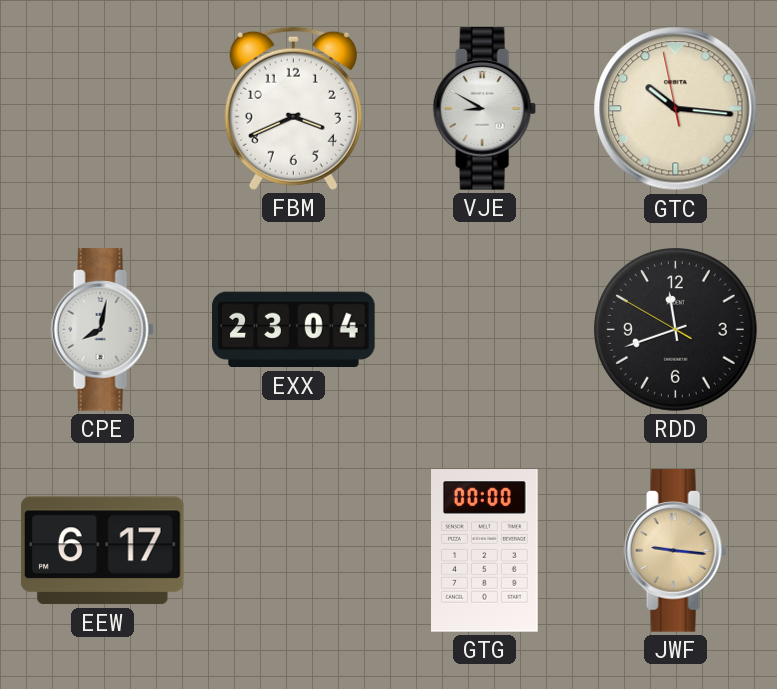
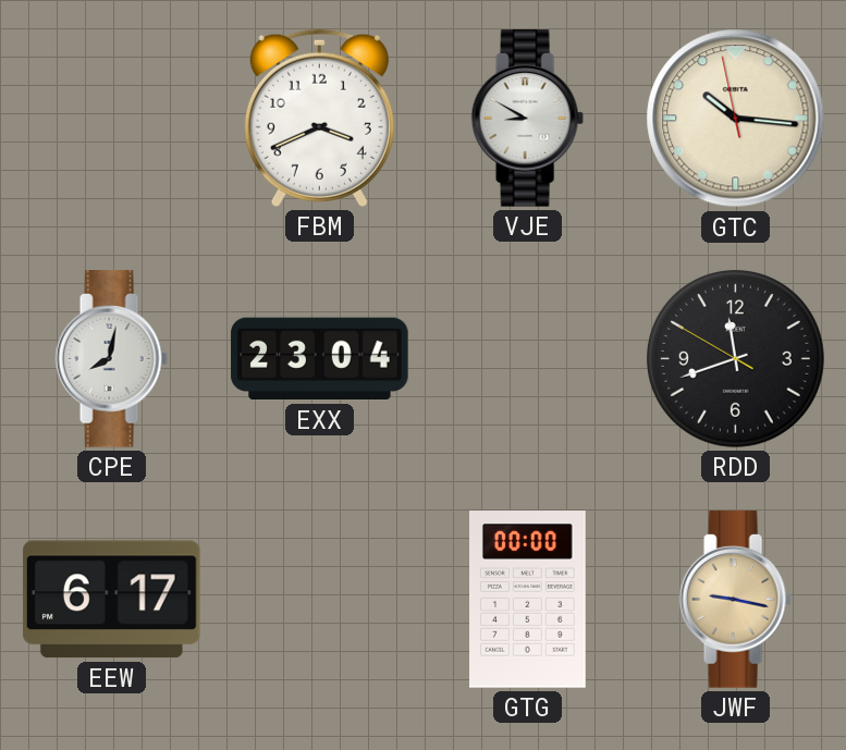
JWF: 9:16 -> 9:17
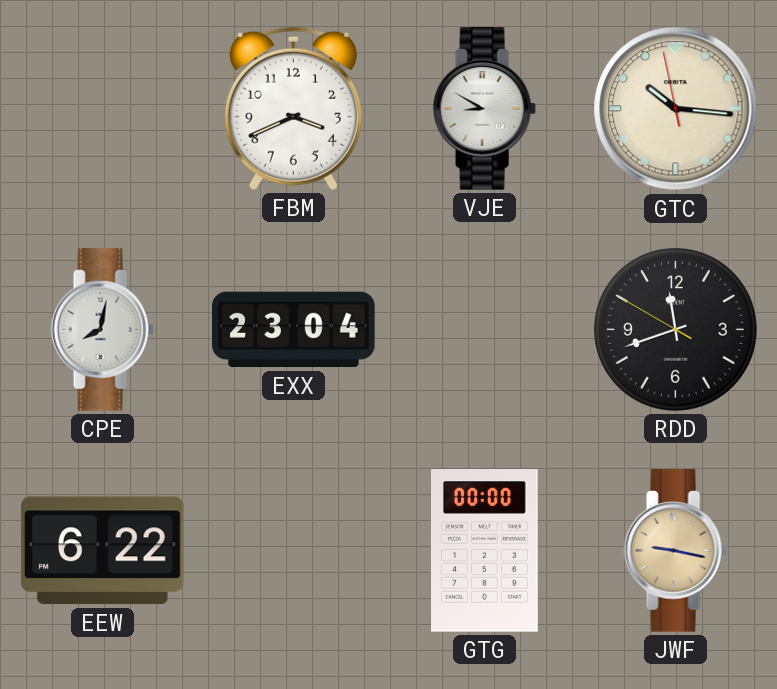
EEW: 6:17 -> 6:22
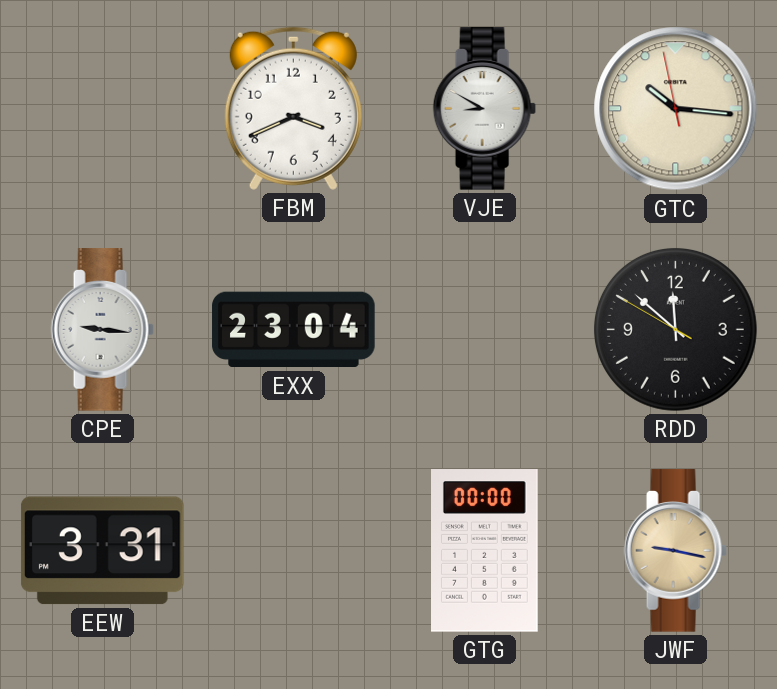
CPE: 8:02 -> 9:16
RDD: 11:41 -> 11:51
EEW: 6:22 -> 3:31
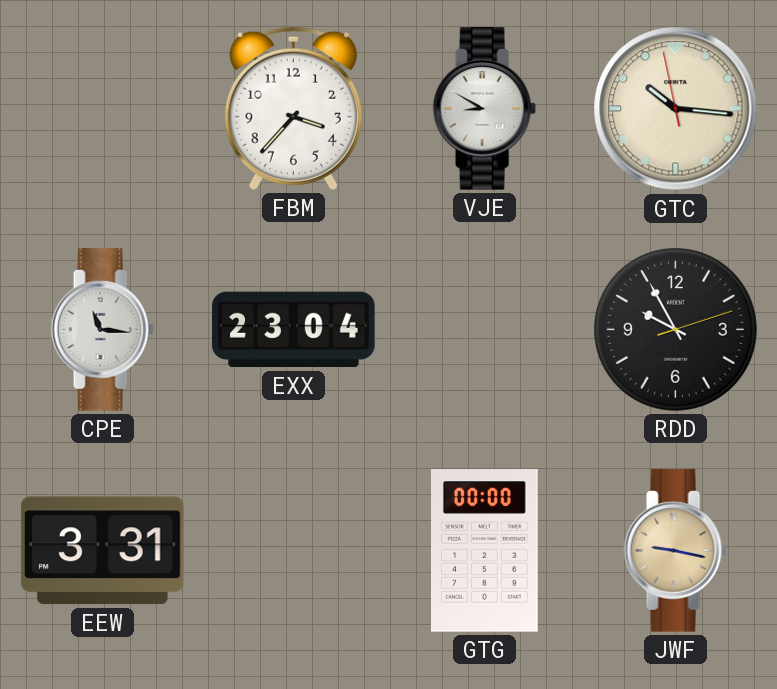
FBM: 3:41 -> 3:37
CPE: 9:16 -> 11:16
RDD: 11:51 -> 9:55
